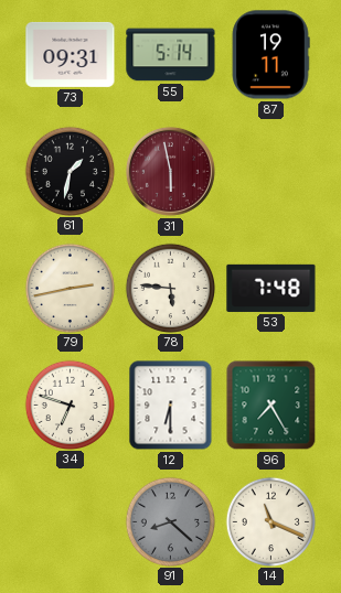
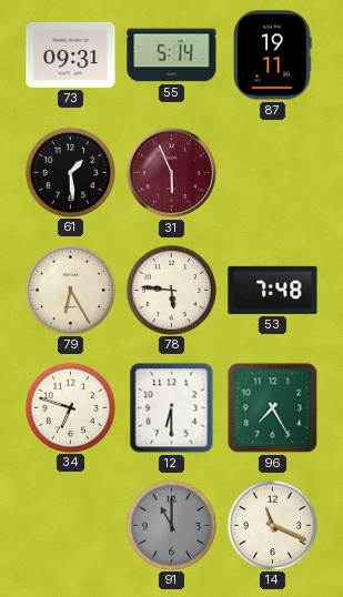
61: 1:32 -> 1:29
31: 5:58 -> 5:56
79: 2:43 -> 6:25
91: 8:22 -> 11:00
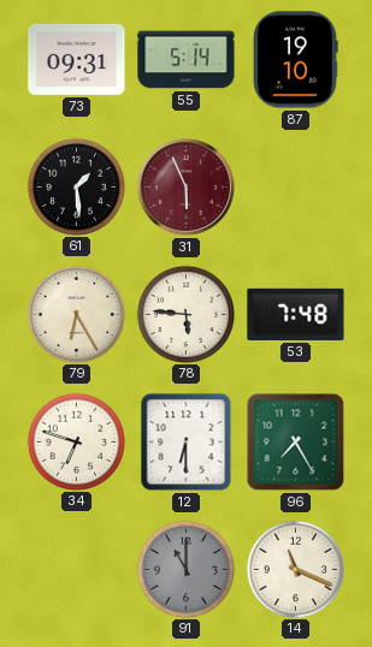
87: 19:11 -> 19:10
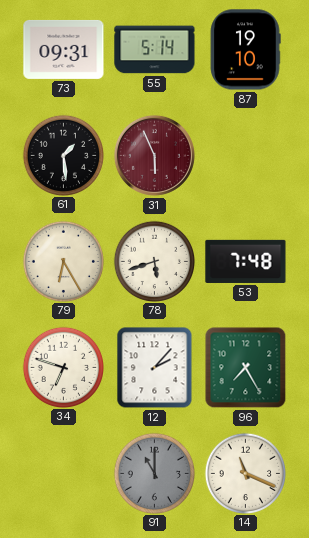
78: 5:46 -> 5:42
12: 6:30 -> 2:07
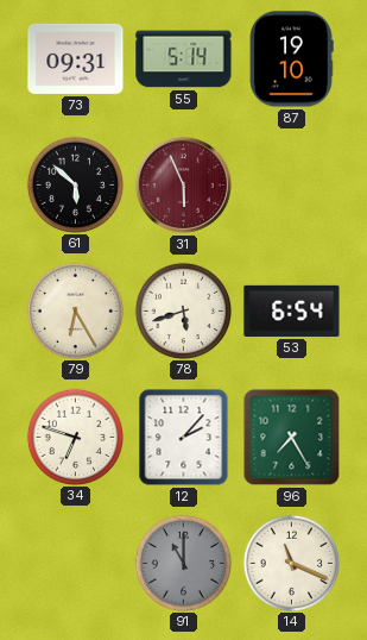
61: 1:29 -> 5:52
53: 7:48 -> 6:54
